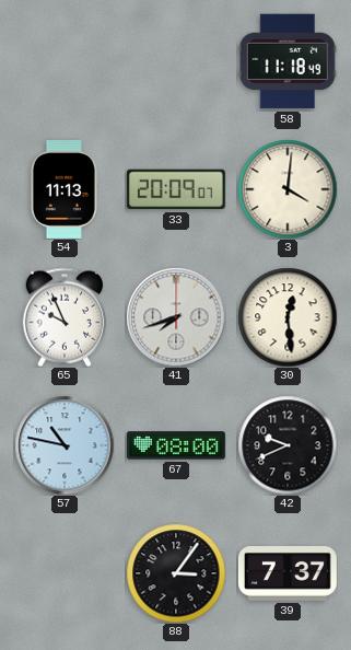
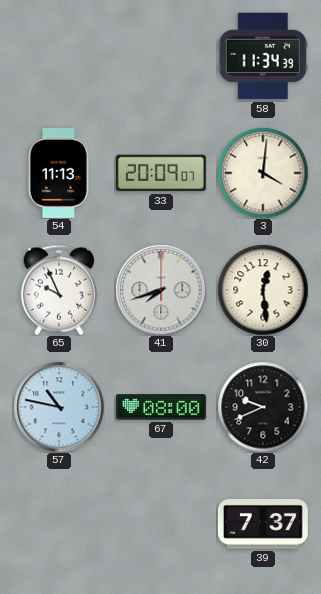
58: 11:18 -> 11:34
88: 3:06 -> none
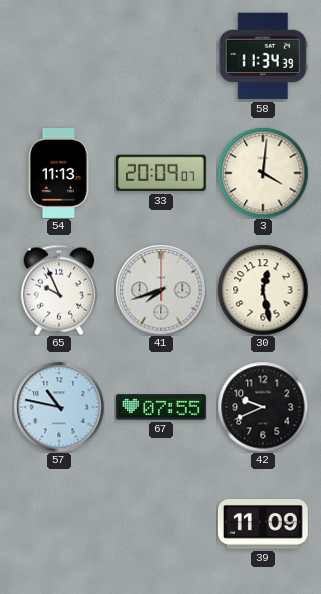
30: 12:29 -> 12:28
67: 08:00 -> 07:55
39: 7:37 -> 11:09
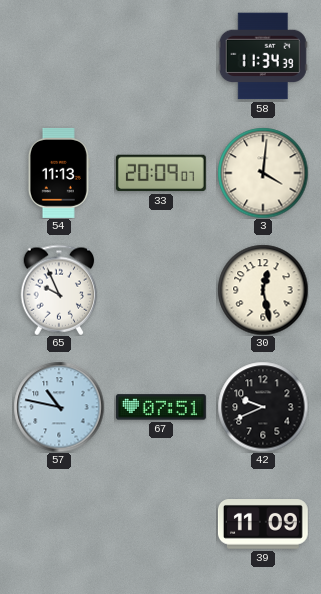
41: 7:42 -> none
67: 07:55 -> 07:51
